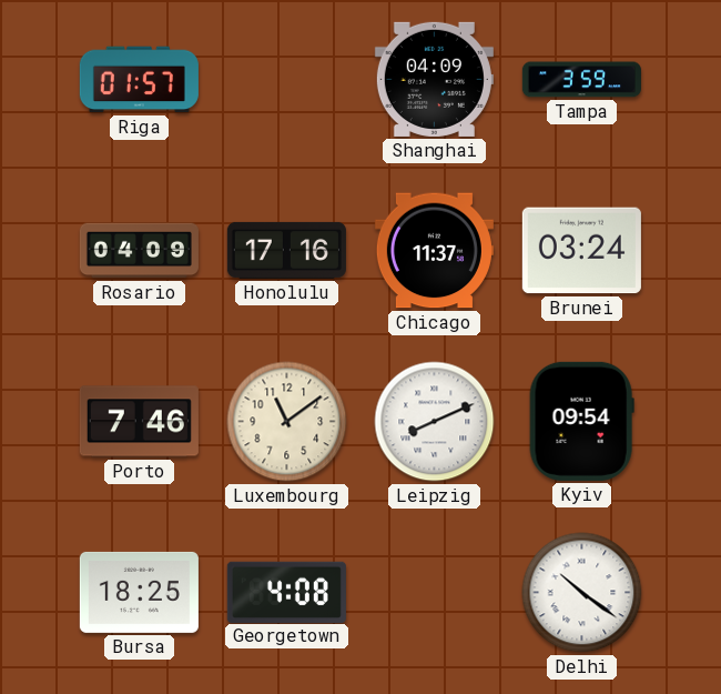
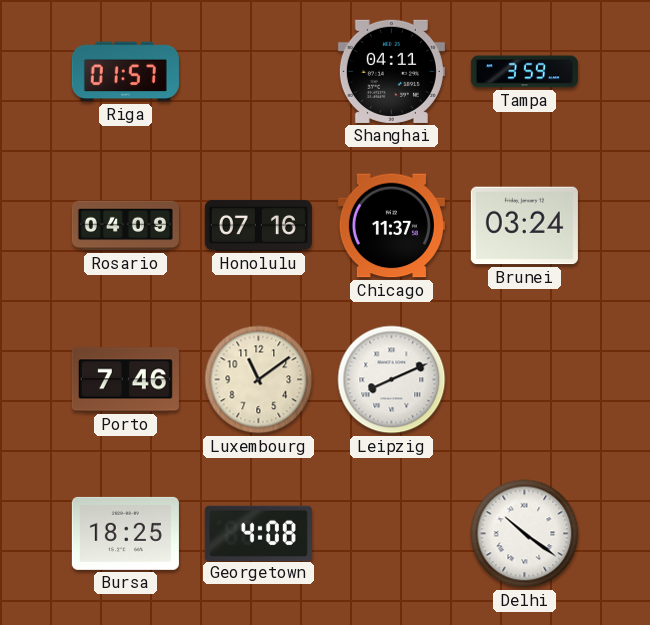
Shanghai: 04:09 -> 04:11
Honolulu: 17:16 -> 07:16
Kyiv: 09:54 -> none
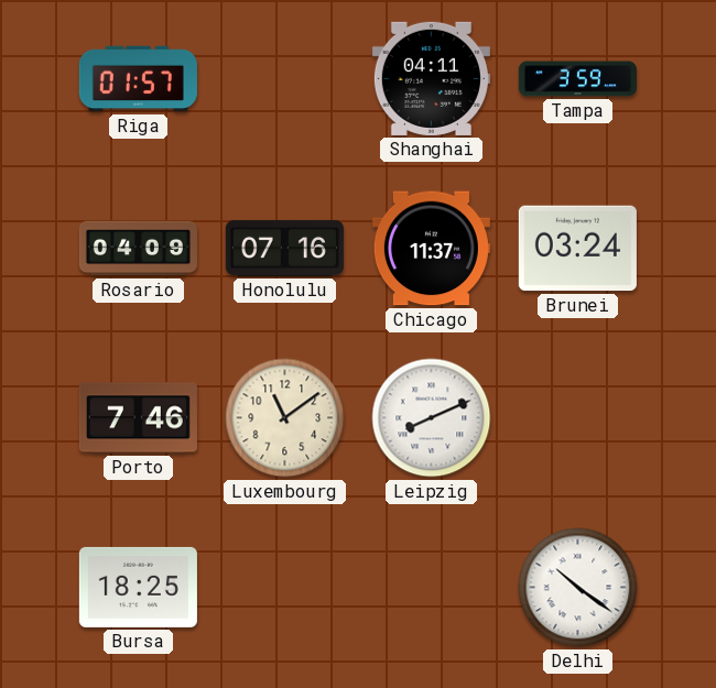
Georgetown: 4:08 -> none
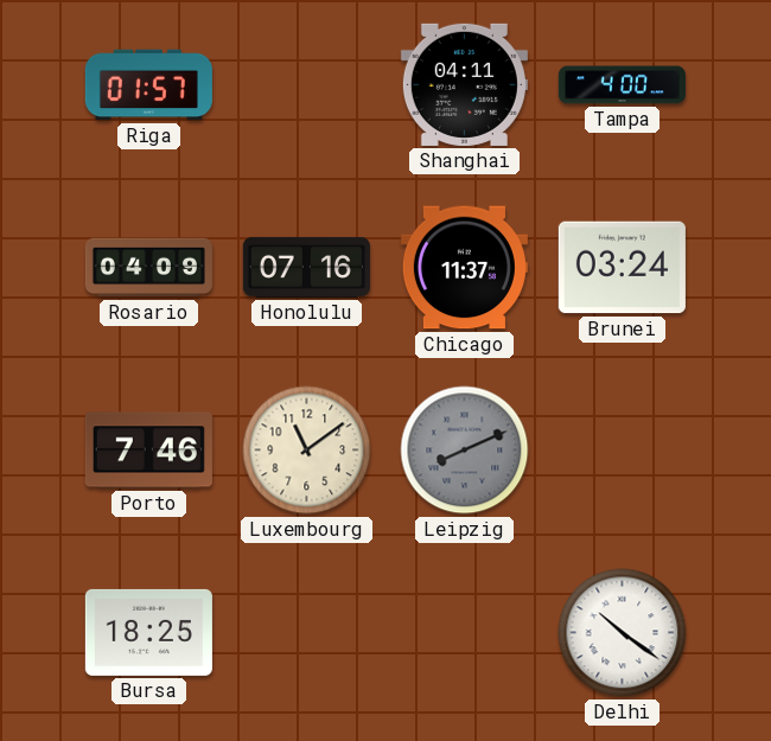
Tampa: 3:59 -> 4:00
Leipzig dial: white -> grey
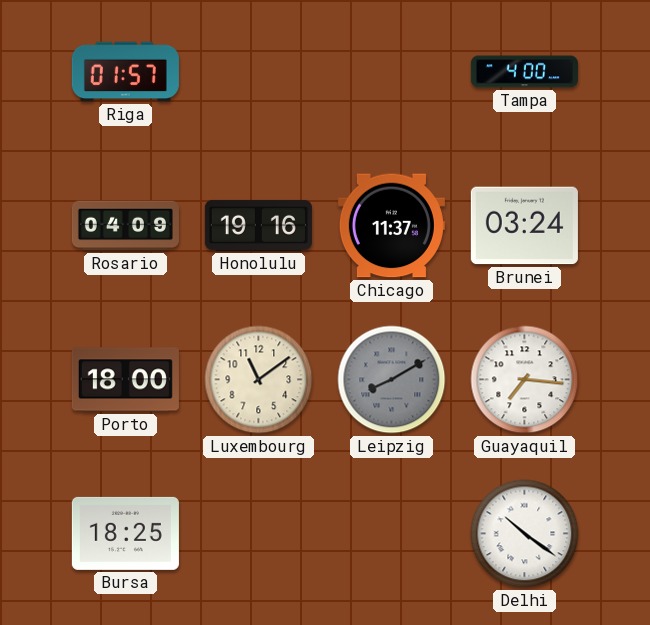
Shanghai: 04:11 -> none
Honolulu: 07:16 -> 19:16
Porto: 7:46 -> 18:00
Leipzig: 8:11 -> 8:10
Guayaquil: none -> 7:16
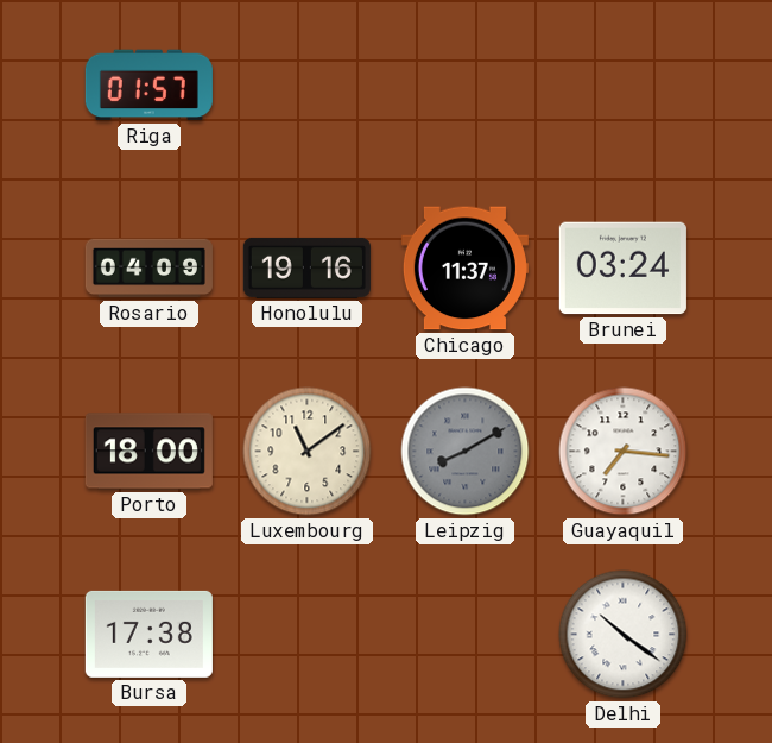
Tampa: 4:00 -> none
Bursa: 18:25 -> 17:38
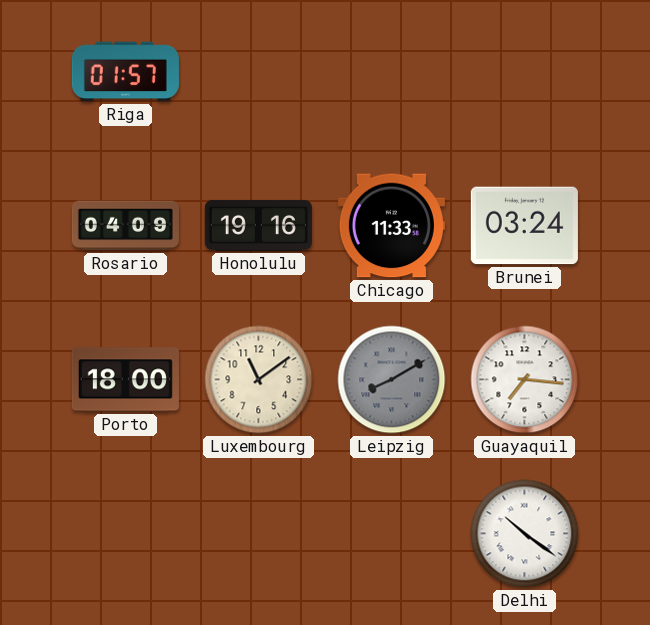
Chicago: 11:37 -> 11:33
Bursa: 17:38 -> none
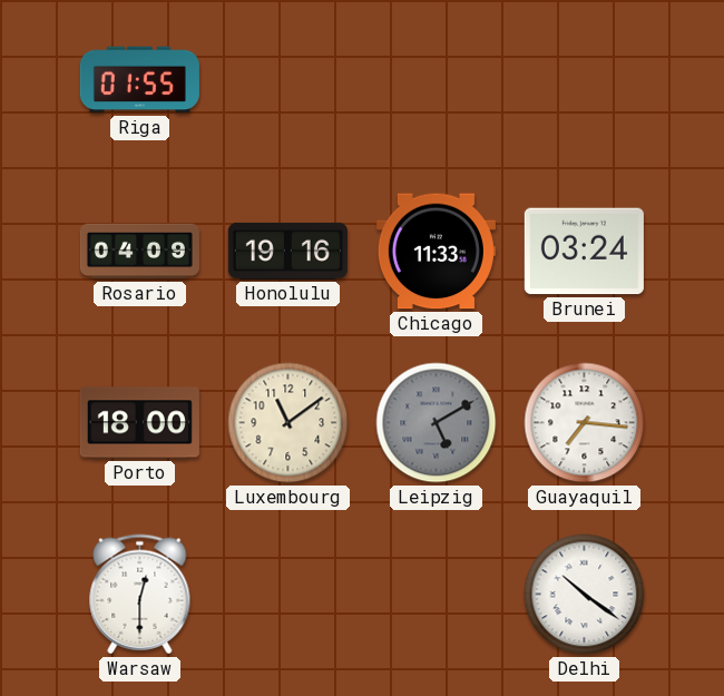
Riga: 01:57 -> 01:55
Leipzig: 8:10 -> 5:10
Warsaw: none -> 12:30
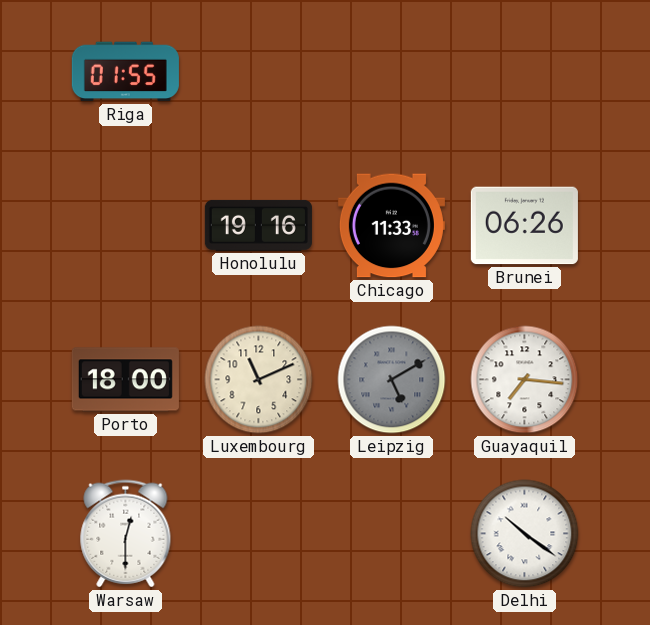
Rosario: 04:09 -> none
Brunei: 03:24 -> 06:26
Luxembourg: 11:09 -> 11:11
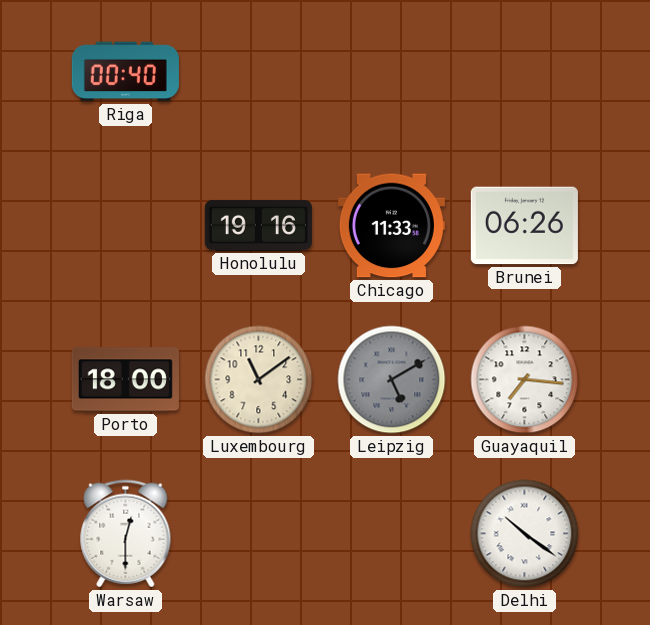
Riga: 01:55 -> 00:40
Luxembourg: 11:11 -> 11:09
